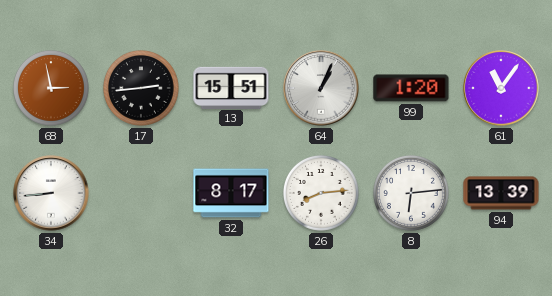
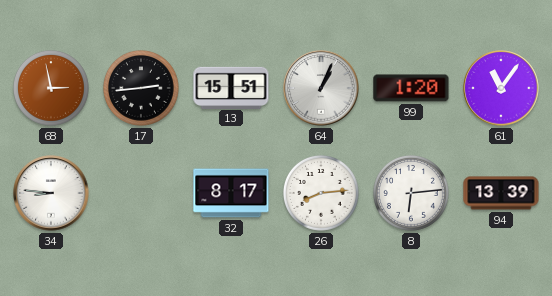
34: 8:44 -> 8:46
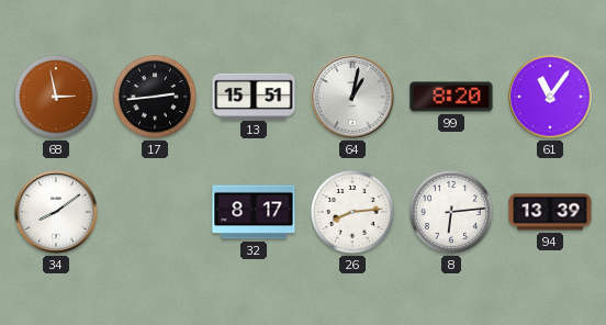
64: 1:04 -> 1:02
99: 1:20 -> 8:20
34: 8:46 -> 8:09
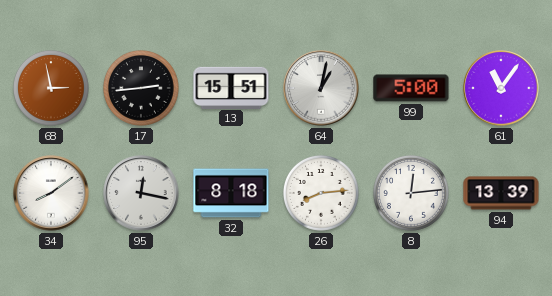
99: 8:20 -> 5:00
95: none -> 12:17
32: 8:17 -> 8:18
8: 6:14 -> 12:14
